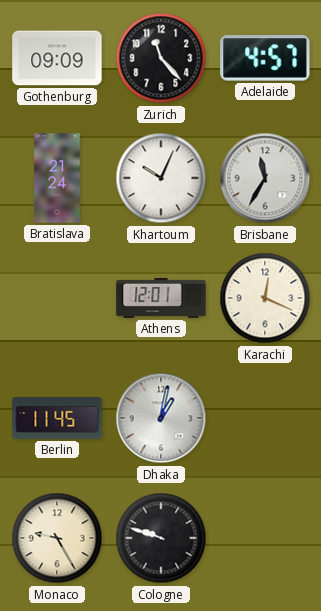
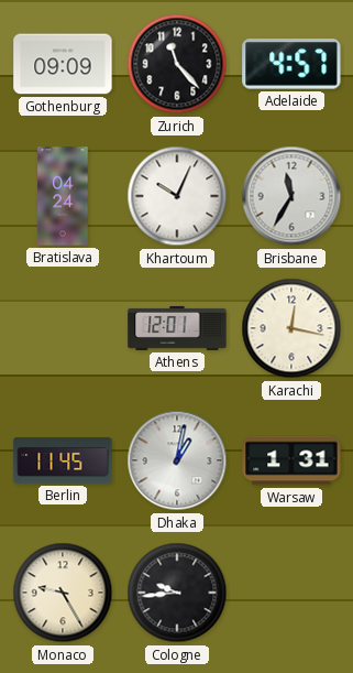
Bratislava: 21:24 -> 04:24
Karachi: 12:19 -> 12:17
Warsaw: none -> 1:31
Cologne: 9:48 -> 9:44
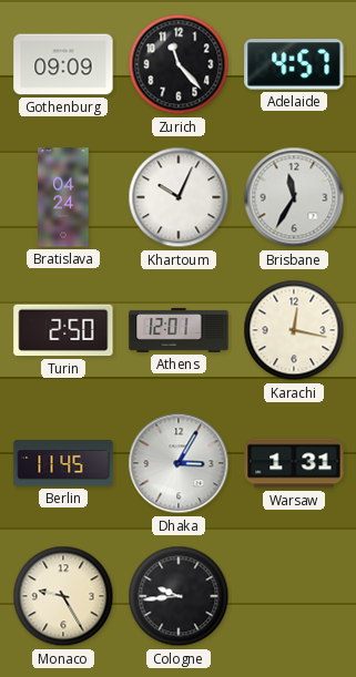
Turin: none -> 2:50
Dhaka: 1:02 -> 3:05
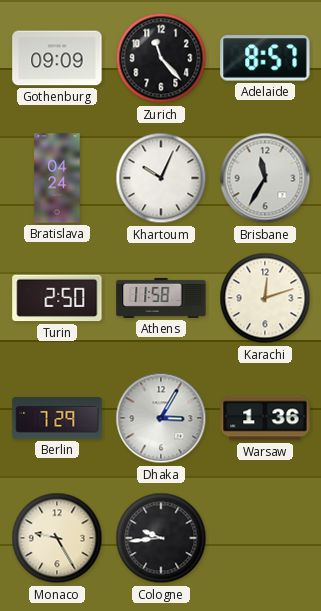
Adelaide: 4:57 -> 8:57
Athens: 12:01 -> 11:58
Karachi: 12:17 -> 12:12
Berlin: 11:45 -> 7:29
Warsaw: 1:31 -> 1:36
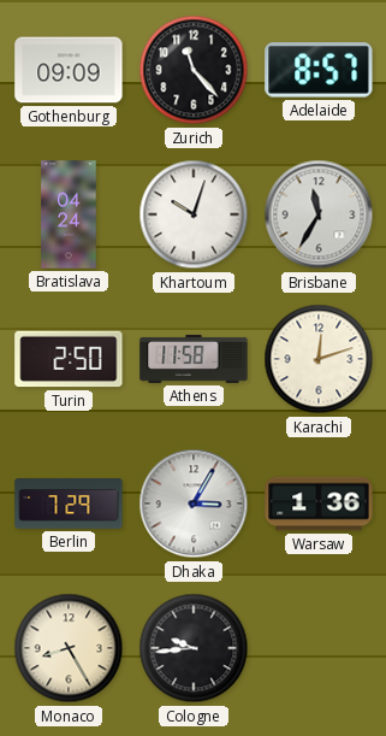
Khartoum: 10:04 -> 10:03
Monaco: 9:25 -> 8:25
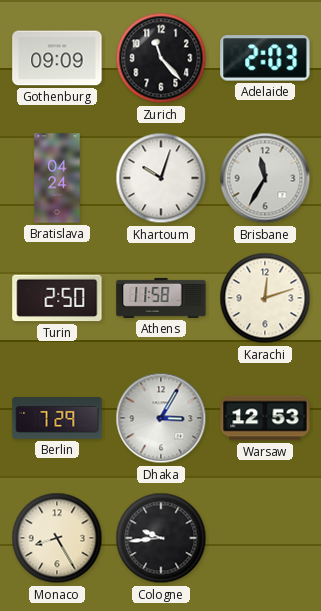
Adelaide: 8:57 -> 2:03
Warsaw: 1:36 -> 12:53
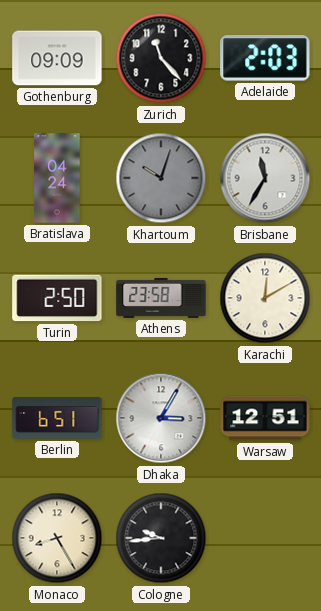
Khartoum dial: white -> grey
Athens: 11:58 -> 23:58
Karachi: 12:12 -> 12:10
Berlin: 7:29 -> 6:51
Warsaw: 12:53 -> 12:51
